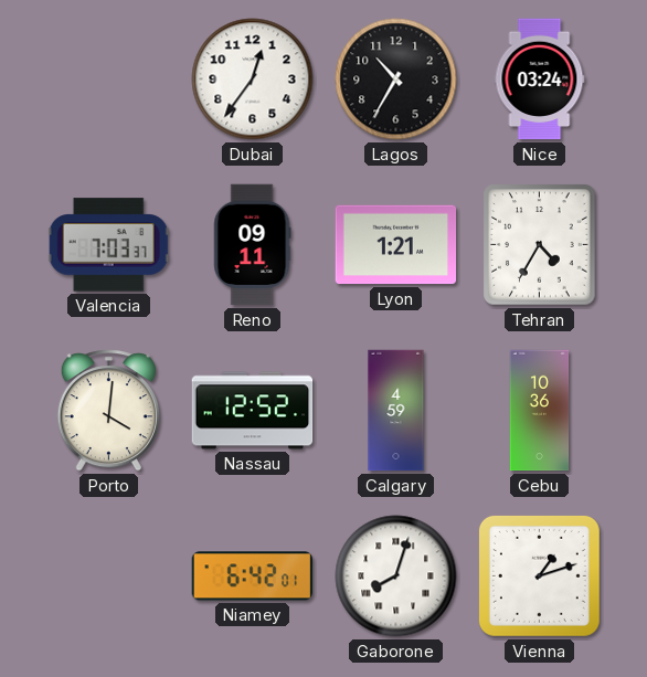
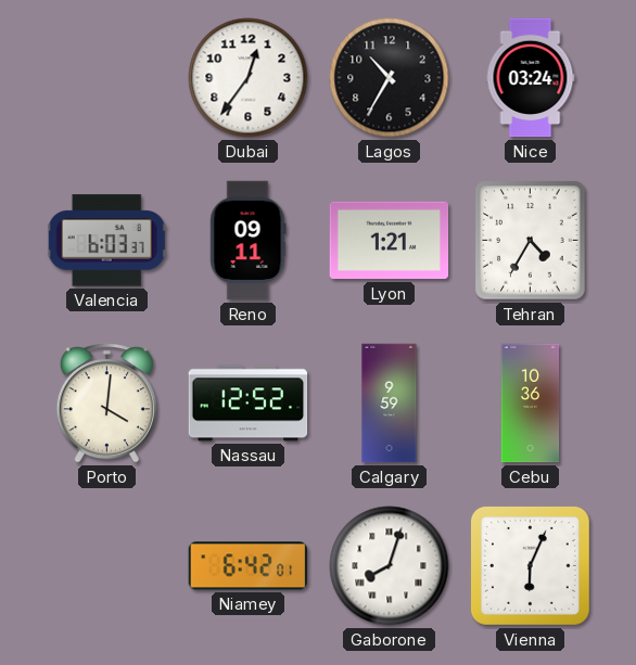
Valencia: 7:03 -> 6:03
Calgary: 4:59 -> 9:59
Vienna: 1:12 -> 6:04
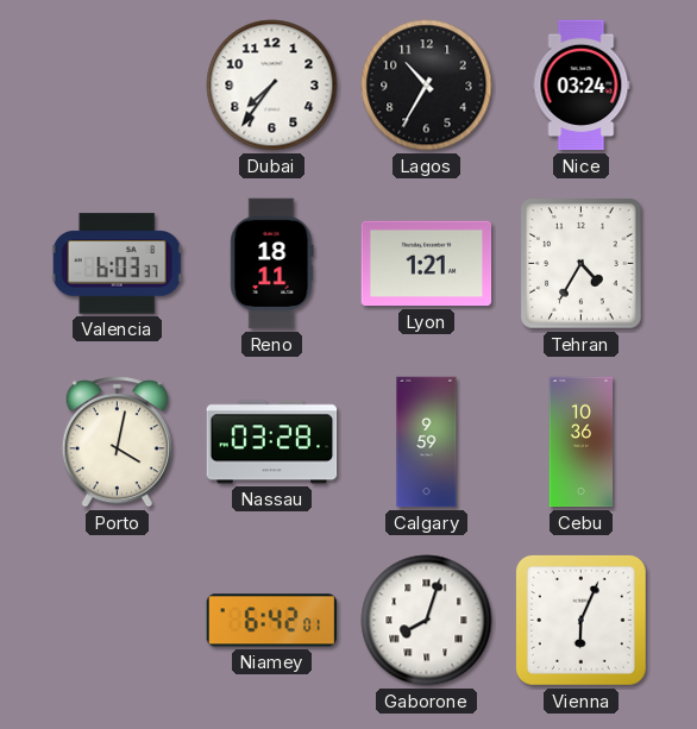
Dubai: 12:36 -> 7:36
Reno: 09:11 -> 18:11
Porto: 4:01 -> 4:02
Nassau: 12:52 -> 03:28
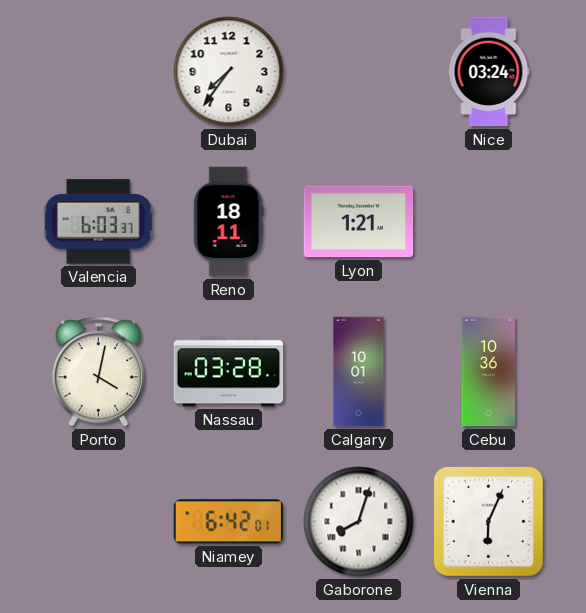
Lagos: 10:35 -> none
Tehran: 4:35 -> none
Calgary: 9:59 -> 10:01
